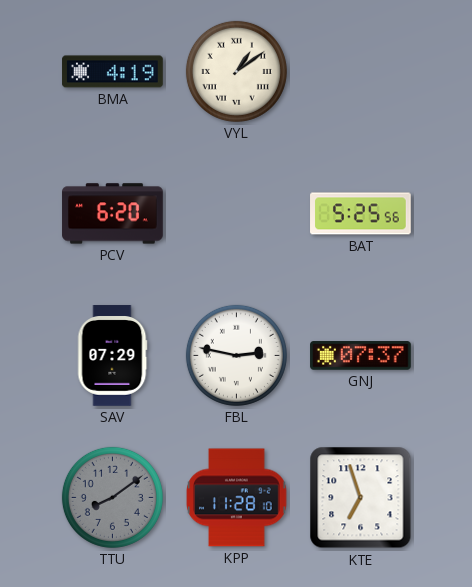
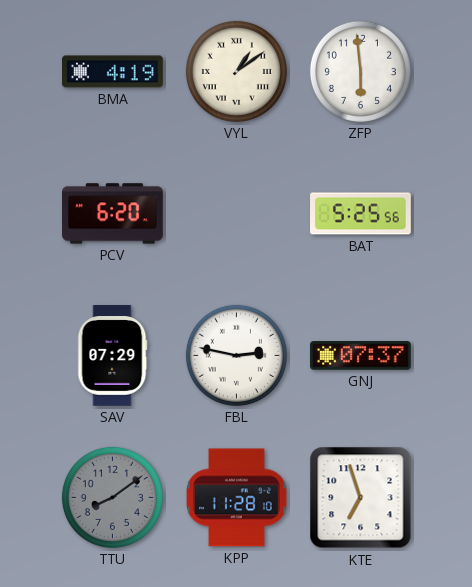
ZFP: none -> 5:59
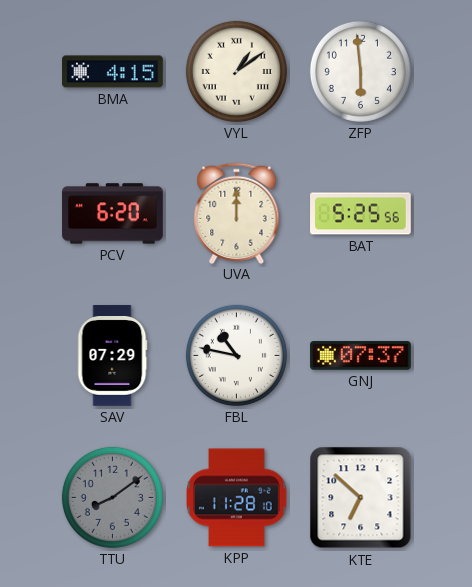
BMA: 4:19 -> 4:15
UVA: none -> 12:00
FBL: 2:47 -> 10:47
KTE: 6:57 -> 6:52
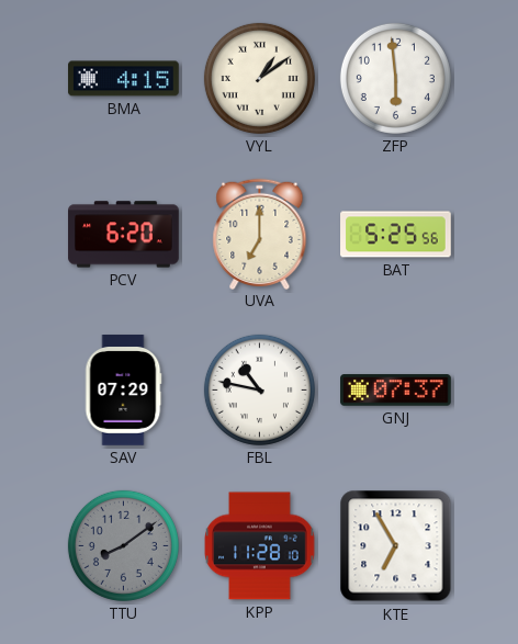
UVA: 12:00 -> 7:00
KTE: 6:52 -> 6:55
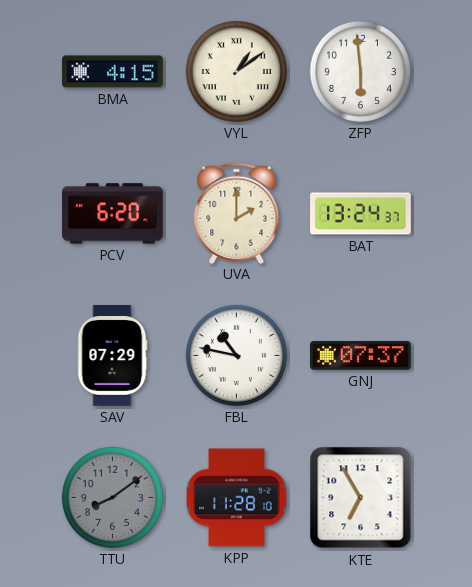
UVA: 7:00 -> 2:00
BAT: 5:25 -> 13:24
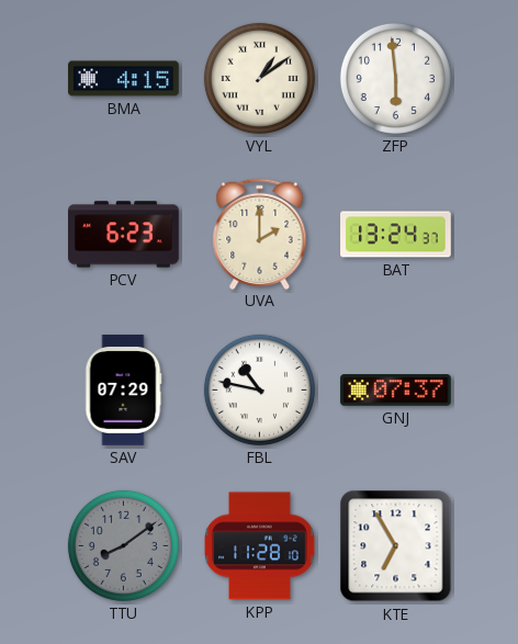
PCV: 6:20 -> 6:23
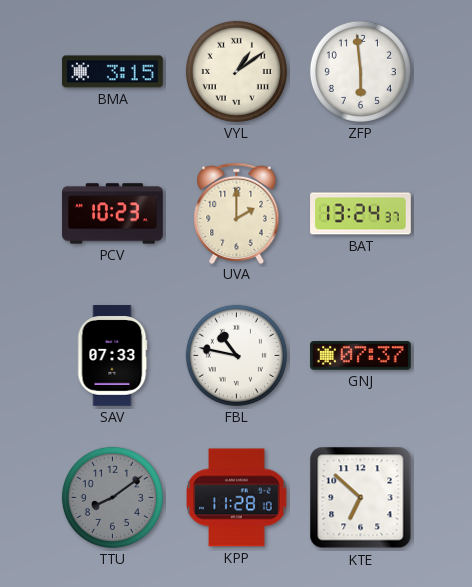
BMA: 4:15 -> 3:15
PCV: 6:23 -> 10:23
SAV: 07:29 -> 07:33
KTE: 6:55 -> 6:52
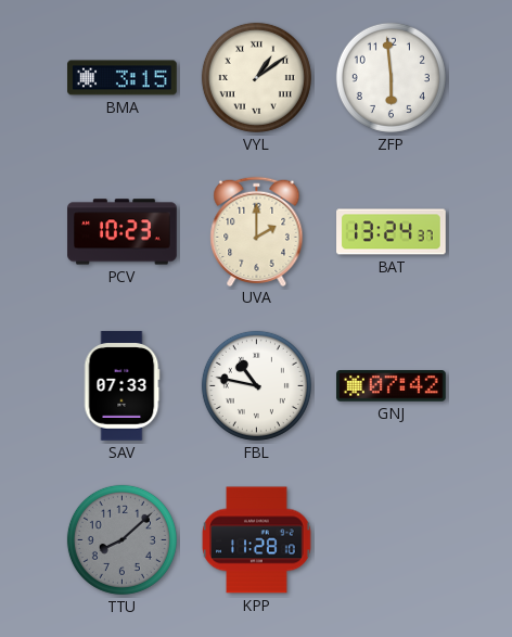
GNJ: 07:37 -> 07:42
TTU: 8:09 -> 8:08
KTE: 6:52 -> none
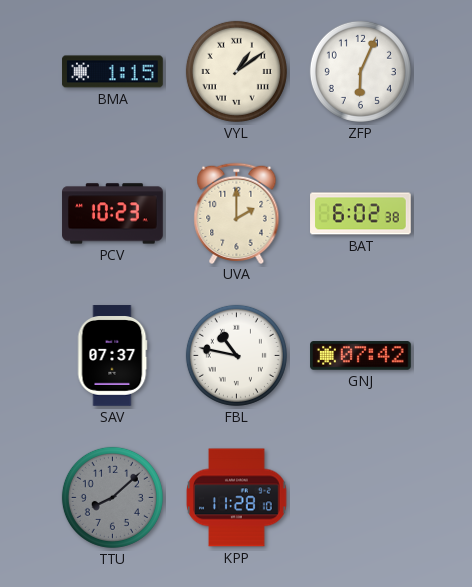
BMA: 3:15 -> 1:15
ZFP: 5:59 -> 6:04
BAT: 13:24 -> 6:02
SAV: 07:33 -> 07:37
